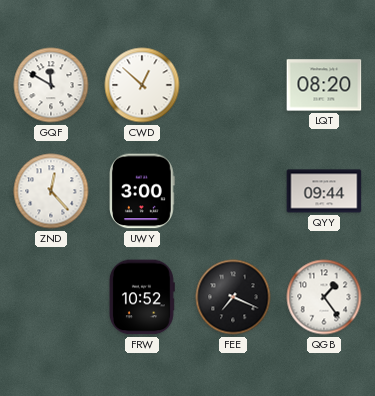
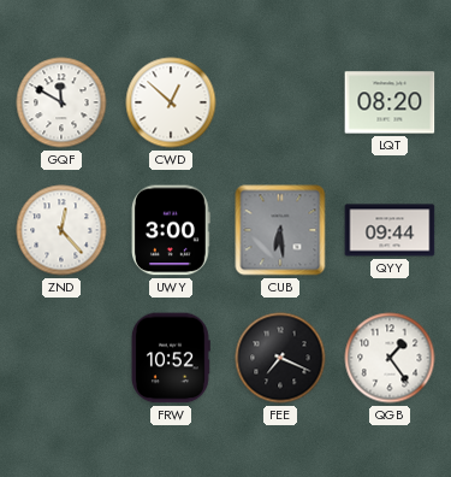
CUB: none -> 6:29
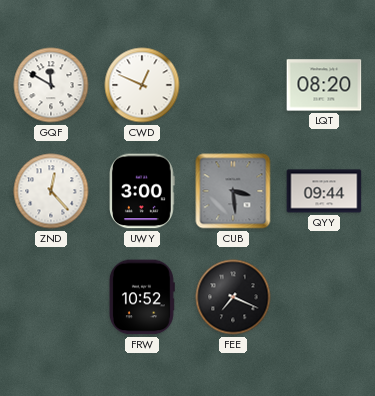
CWD: 12:52 -> 12:49
CUB: 6:29 -> 3:29
QGB: 1:24 -> none
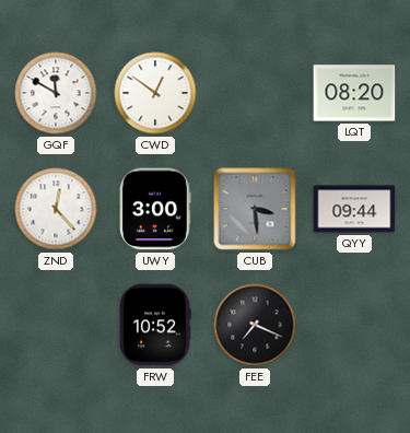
CWD: 12:49 -> 12:51
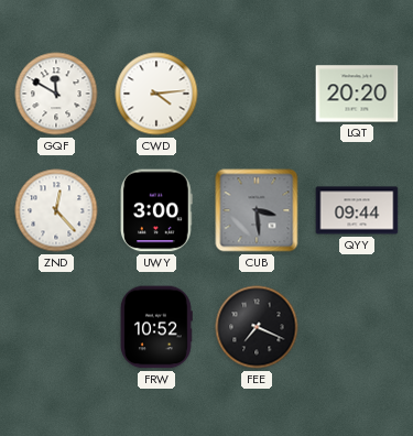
CWD: 12:51 -> 4:14
LQT: 08:20 -> 20:20
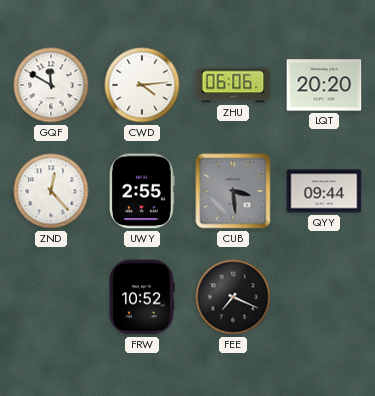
ZHU: none -> 06:06
UWY: 3:00 -> 2:55
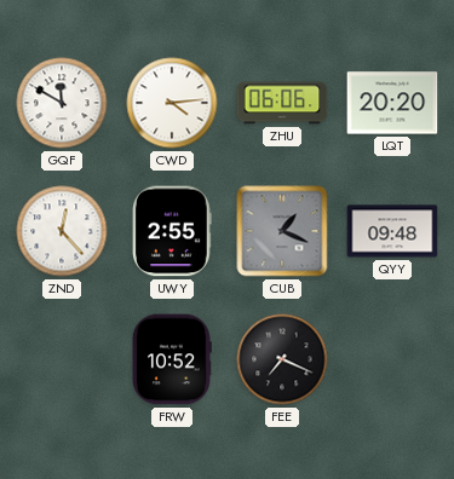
CUB: 3:29 -> 1:19
QYY: 09:44 -> 09:48
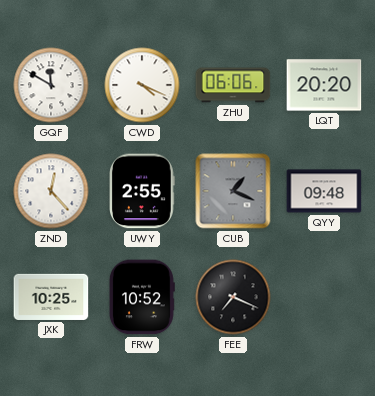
CWD: 4:14 -> 4:19
JXK: none -> 10:25
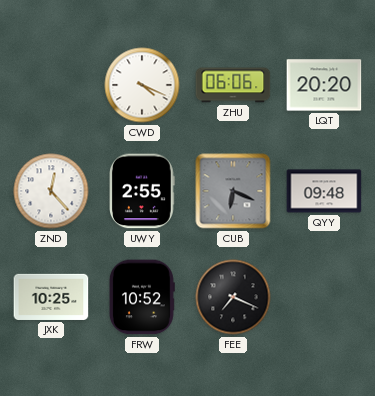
GQF: 11:50 -> none
CUB: 1:19 -> 6:19
